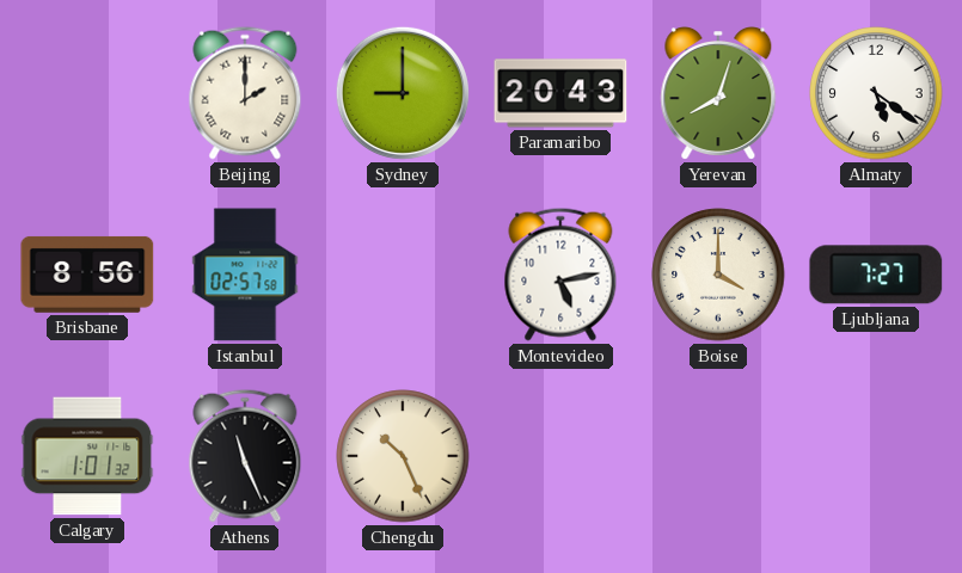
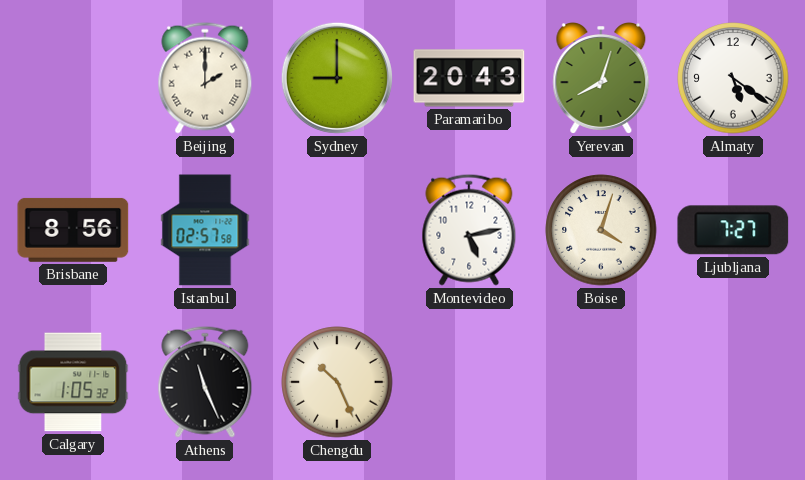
Boise: 4:00 -> 4:03
Calgary: 1:01 -> 1:05
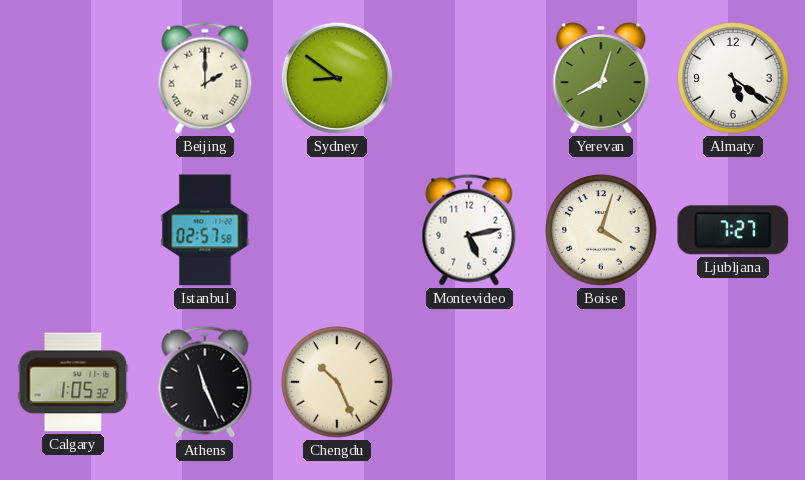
Sydney: 9:00 -> 8:51
Paramaribo: 20:43 -> none
Brisbane: 8:56 -> none
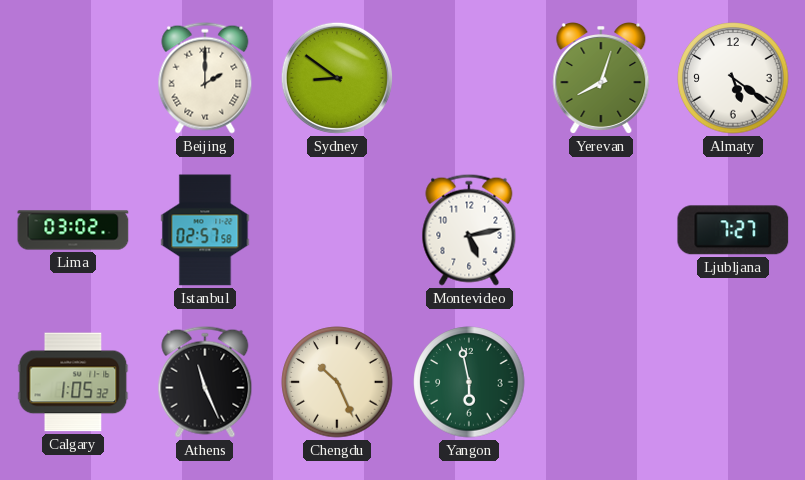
Lima: none -> 03:02
Boise: 4:03 -> none
Yangon: none -> 5:58
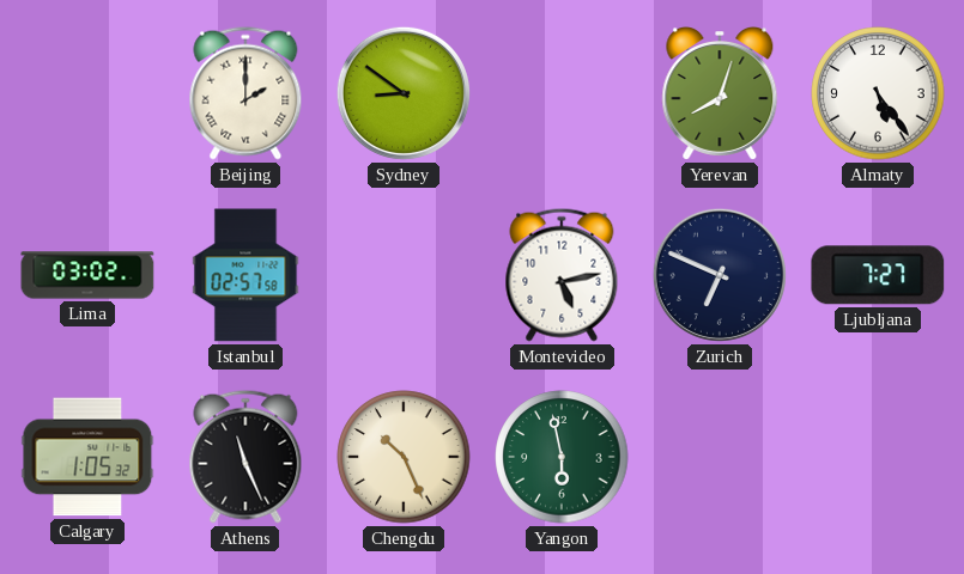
Almaty: 5:21 -> 5:24
Zurich: none -> 6:49
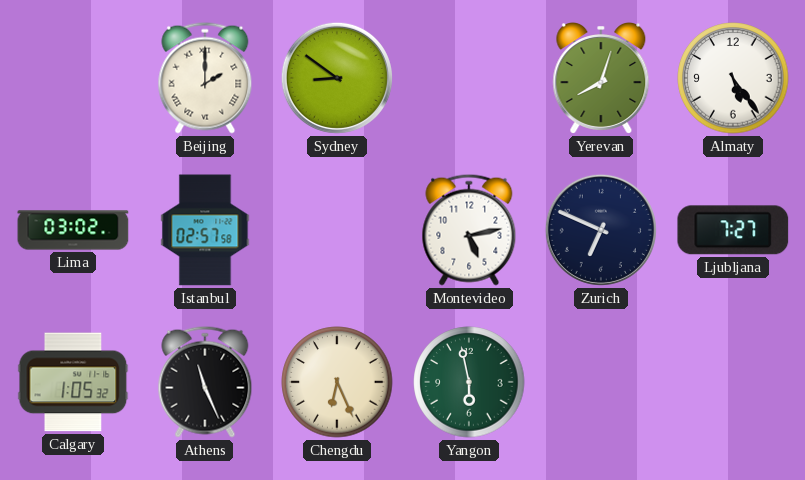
Chengdu: 10:26 -> 6:26
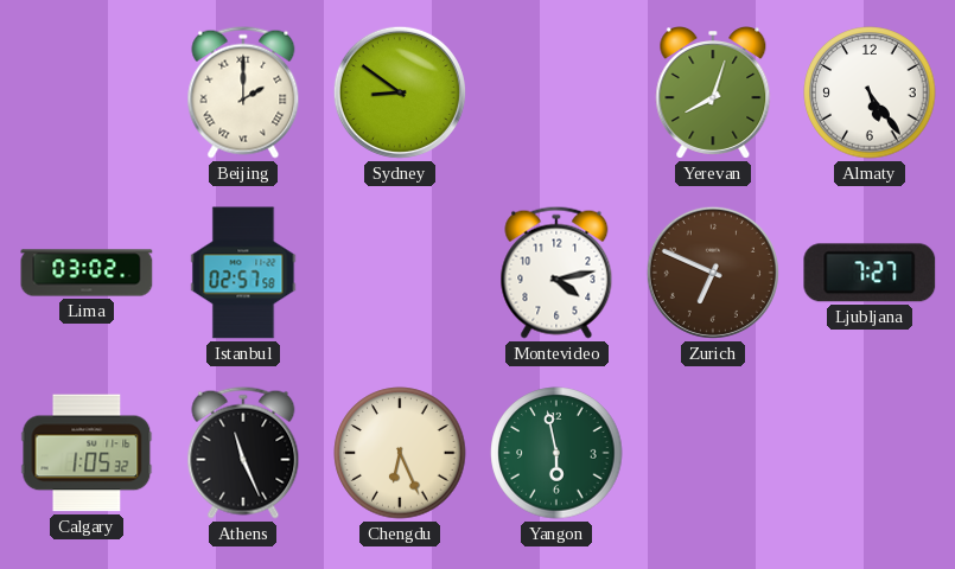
Montevideo: 5:13 -> 4:13
Zurich dial: navy -> brown
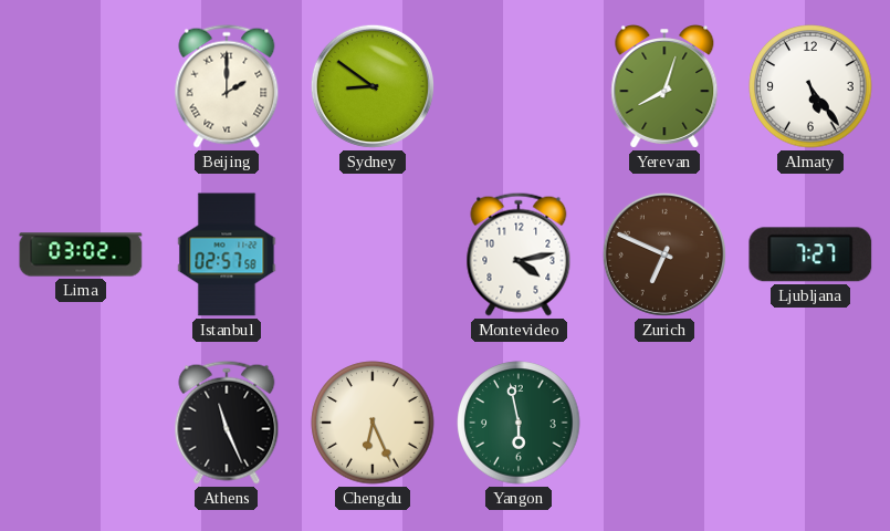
Calgary: 1:05 -> none
